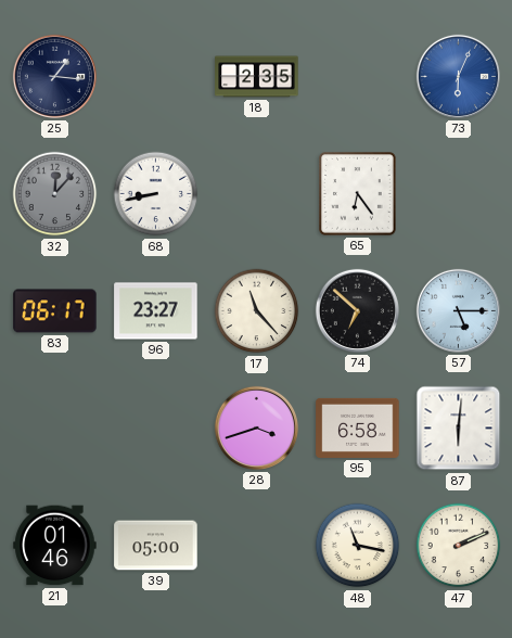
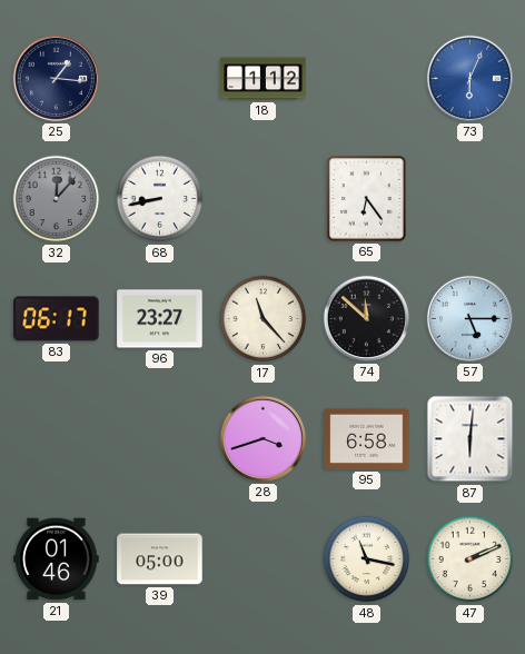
18: 2:35 -> 1:12
74: 6:52 -> 11:52
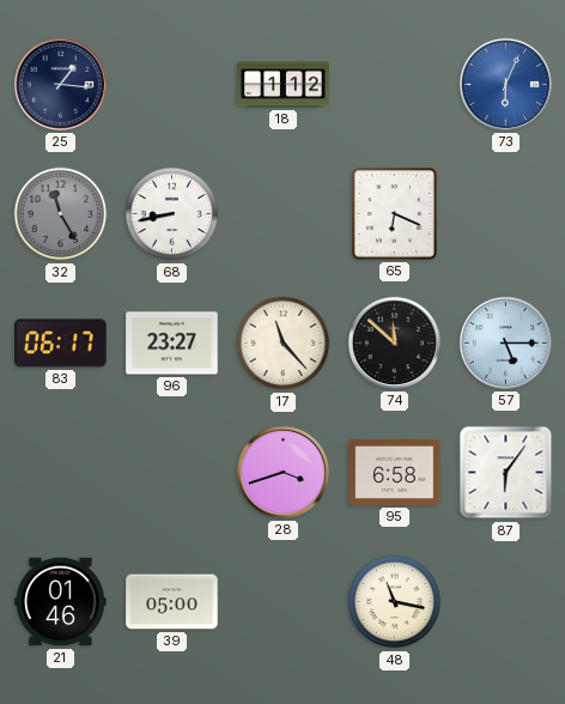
32: 12:07 -> 11:25
65: 6:24 -> 6:19
87: 6:01 -> 6:06
47: 2:11 -> none
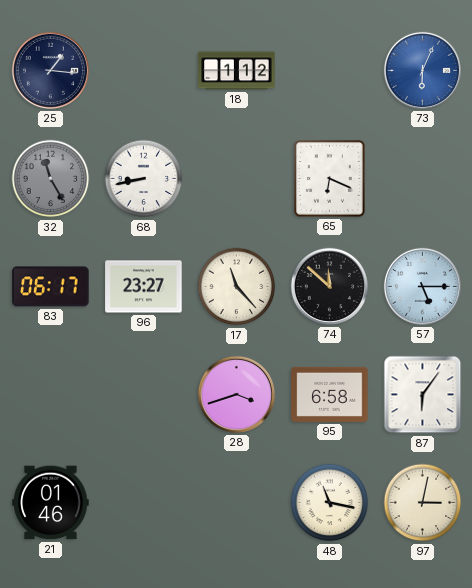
39: 05:00 -> none
97: none -> 3:02
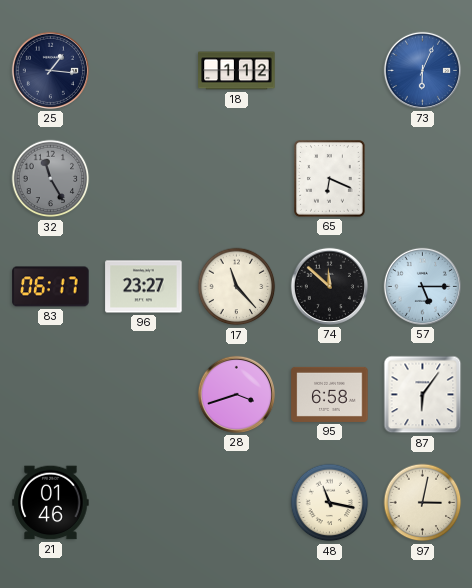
68: 8:43 -> none
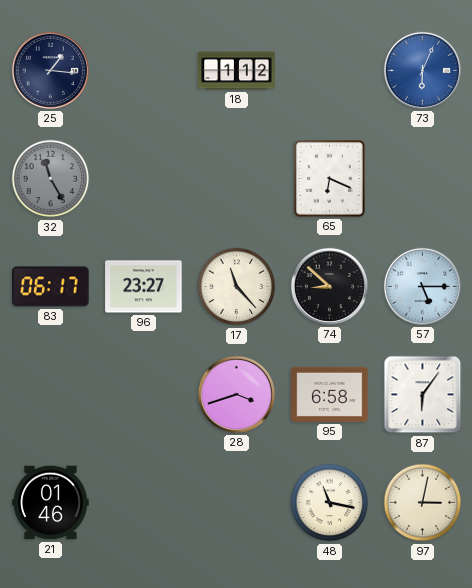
74: 11:52 -> 8:52
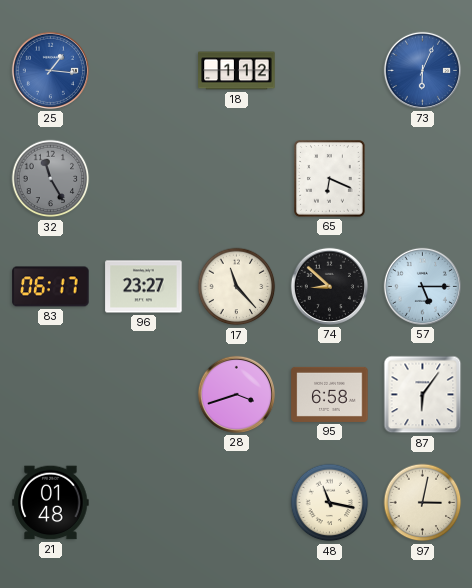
25 dial: navy -> blue
21: 01:46 -> 01:48
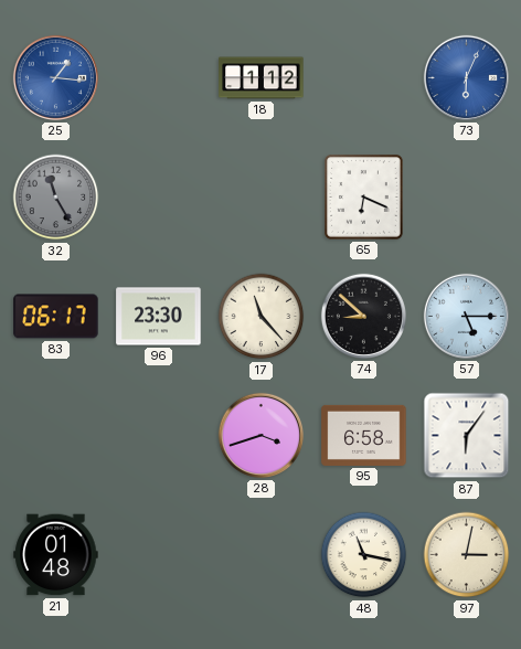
96: 23:27 -> 23:30
